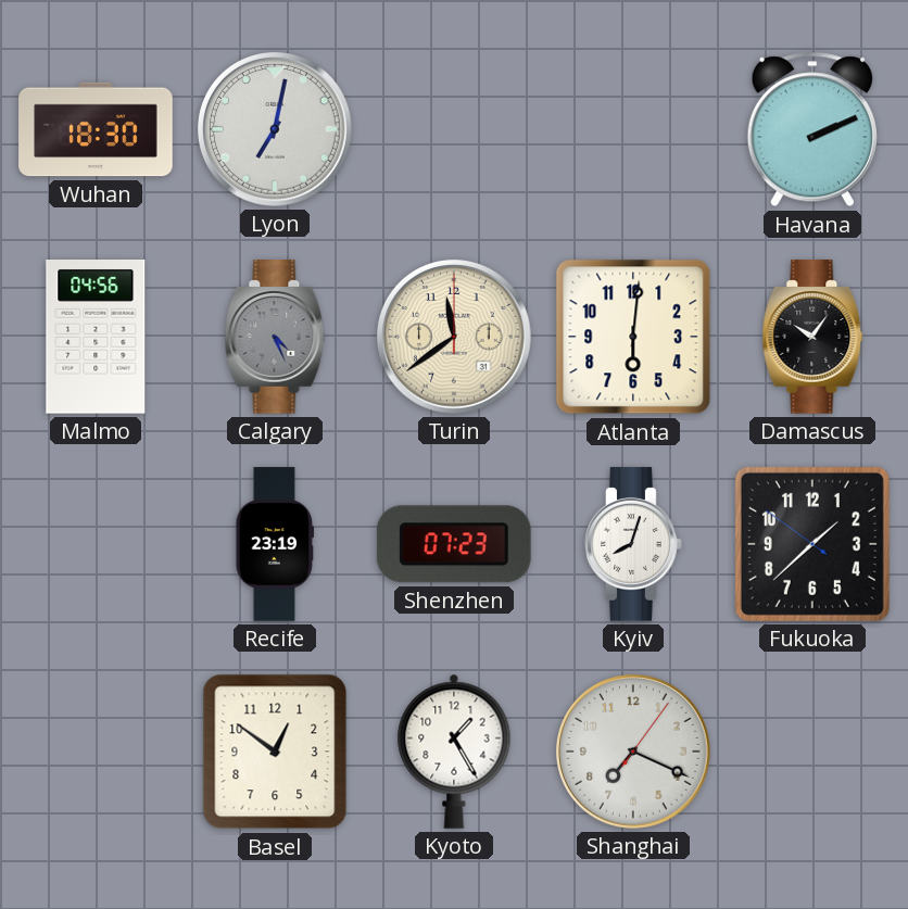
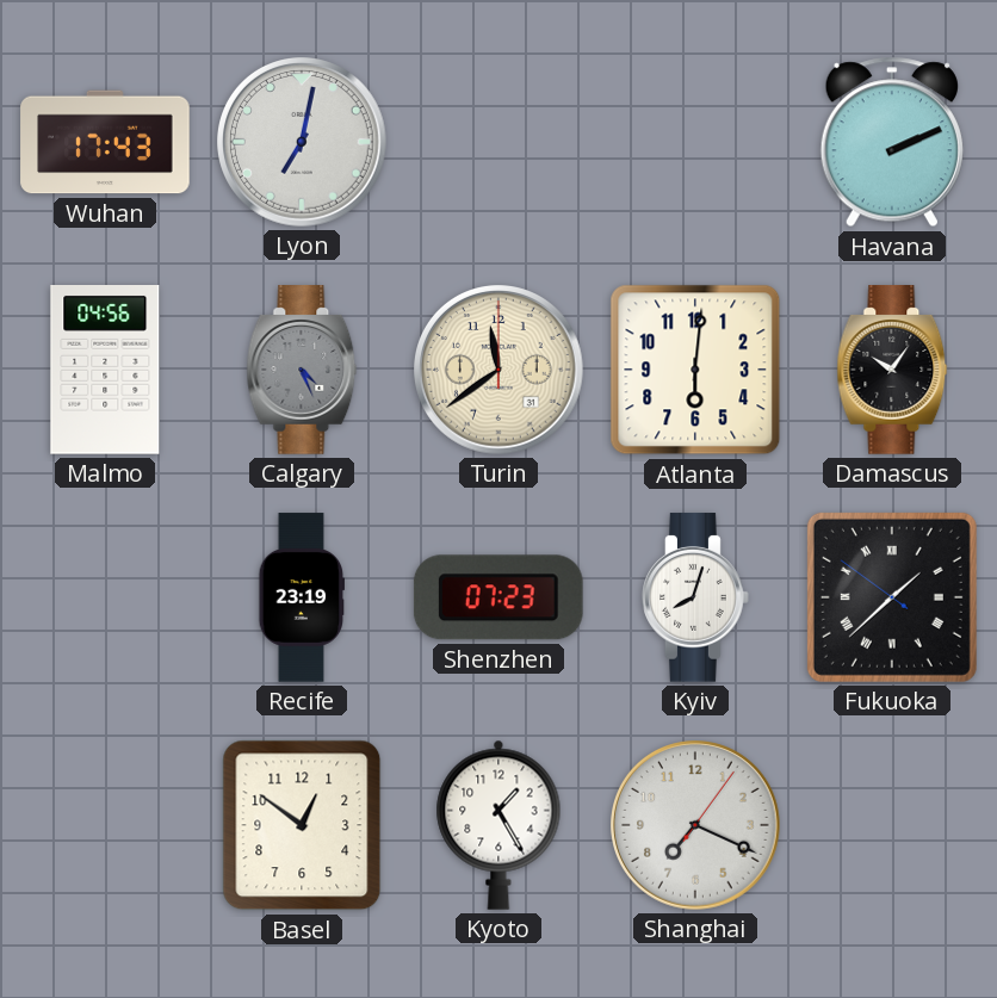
Wuhan: 18:30 -> 17:43
Fukuoka numerals: Arabic -> Roman
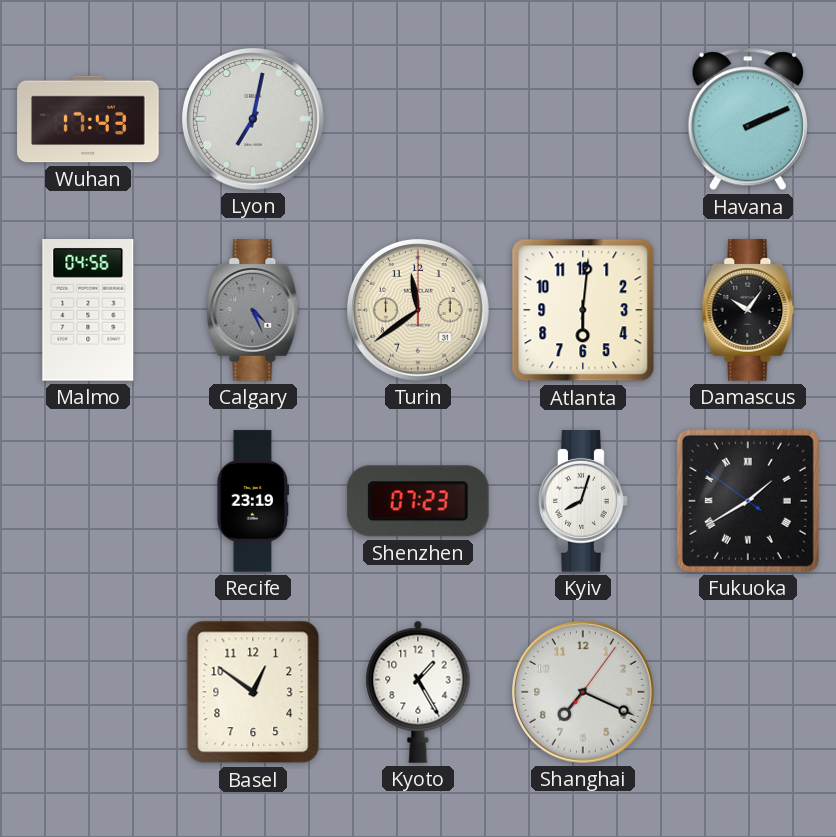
Fukuoka: 1:37 -> 1:39
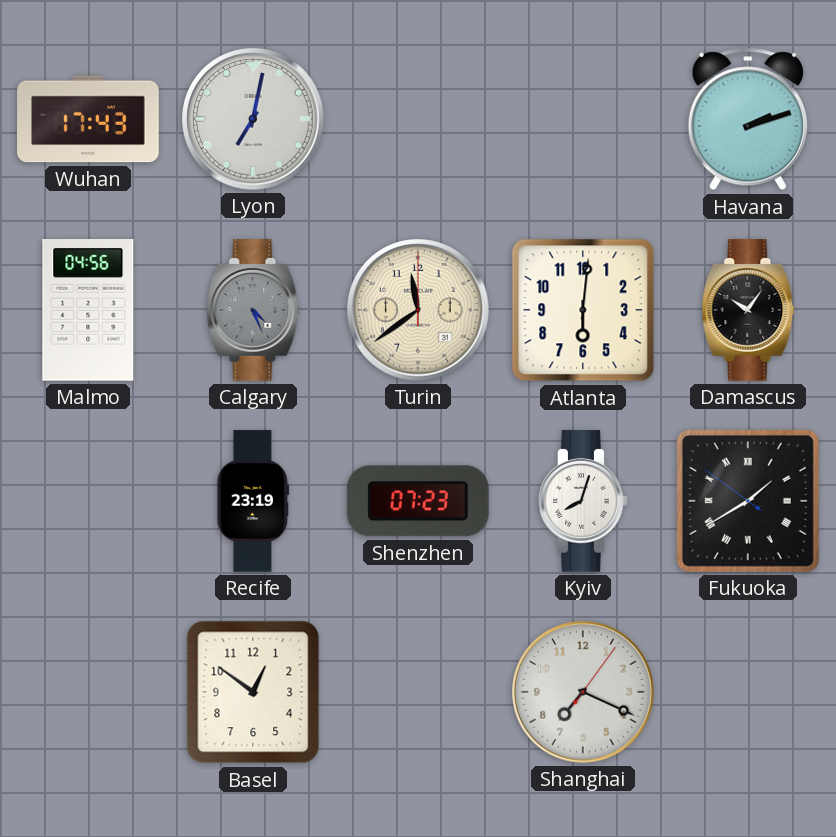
Havana: 2:11 -> 2:12
Kyoto: 1:25 -> none
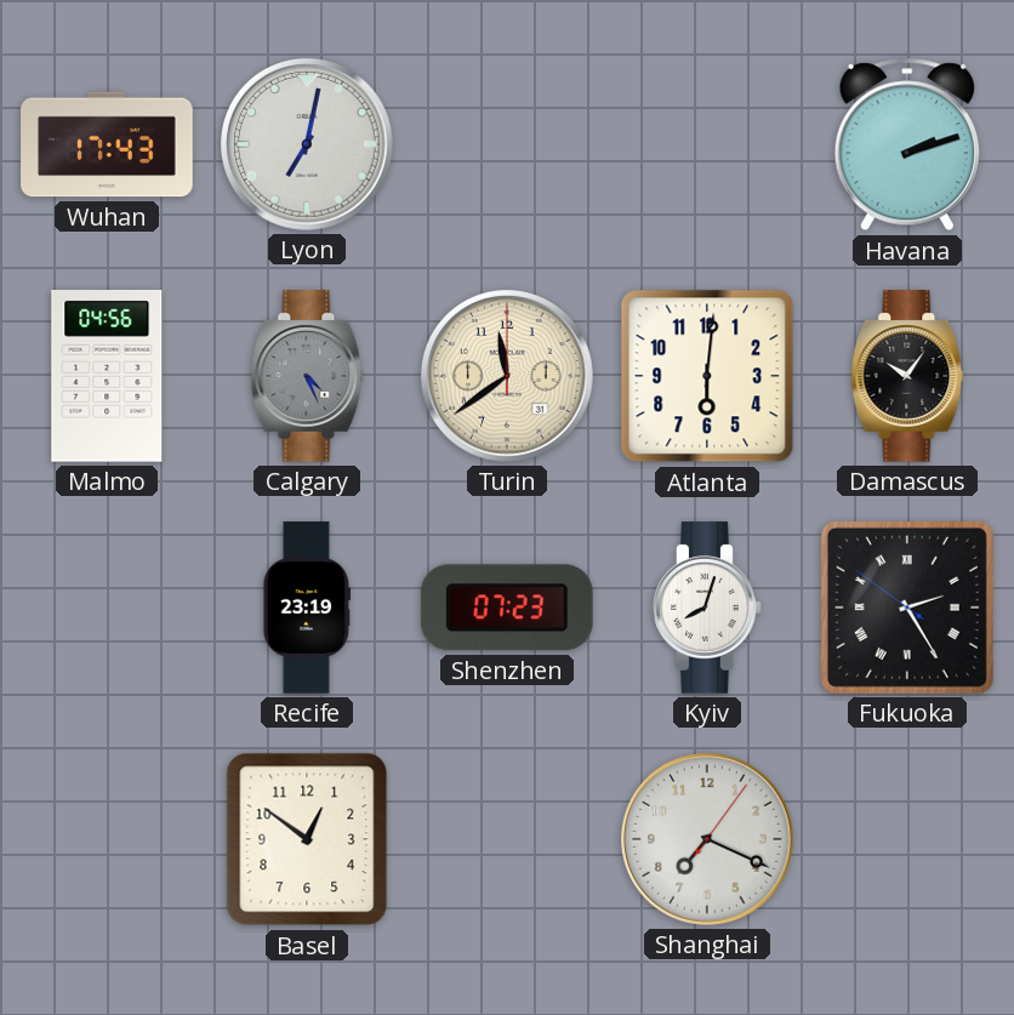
Fukuoka: 1:39 -> 2:24
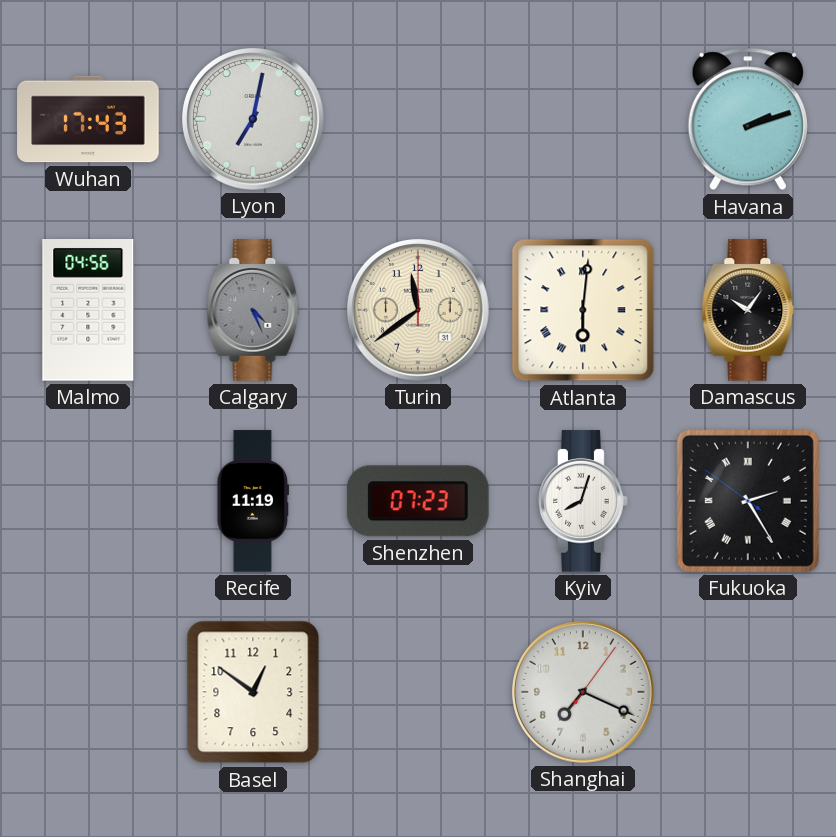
Atlanta numerals: Arabic -> Roman
Recife: 23:19 -> 11:19
